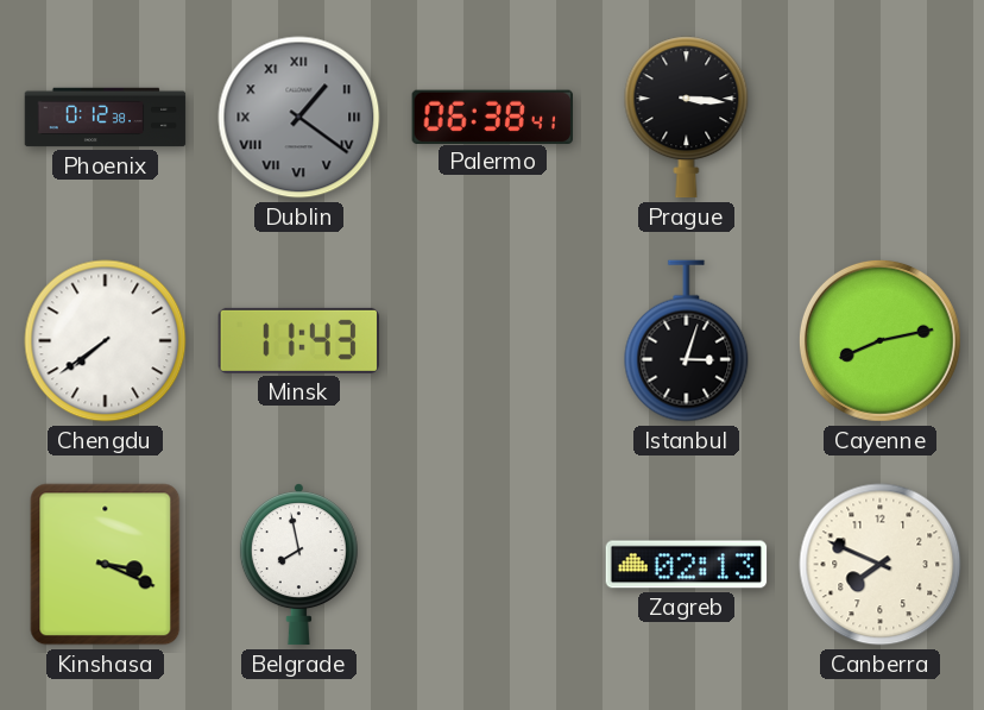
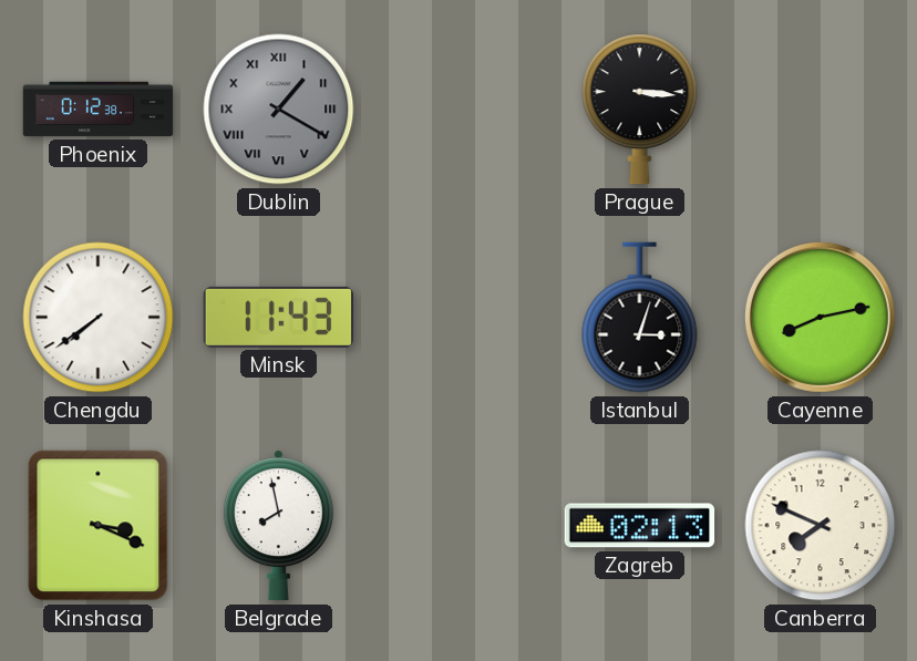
Dublin: 1:21 -> 1:20
Palermo: 06:38 -> none
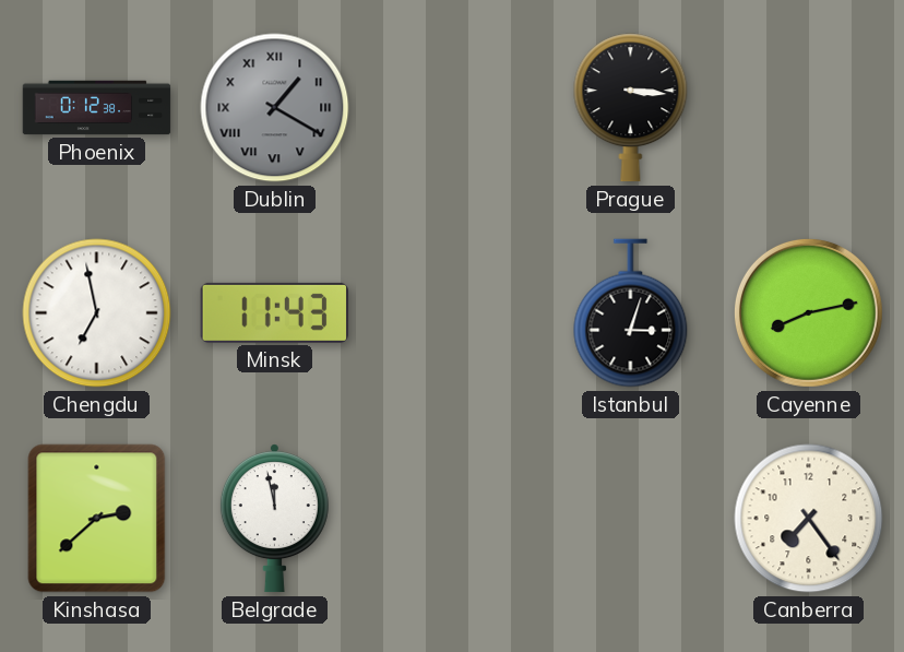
Chengdu: 7:39 -> 6:58
Kinshasa: 3:19 -> 2:38
Belgrade: 7:58 -> 11:58
Zagreb: 02:13 -> none
Canberra: 7:49 -> 7:24
